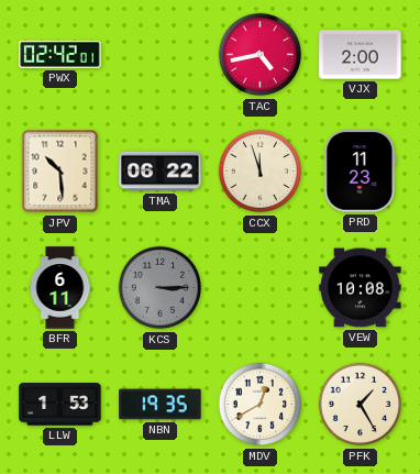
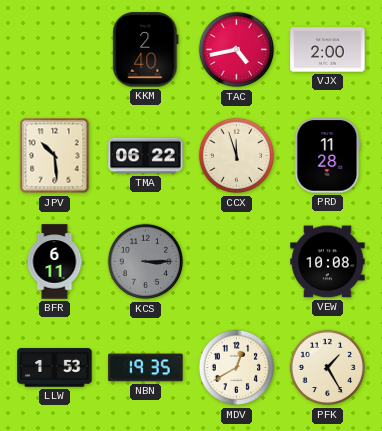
PWX: 02:42 -> none
KKM: none -> 2:40
PRD: 11:23 -> 11:28
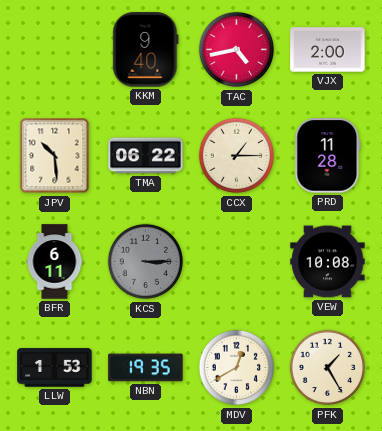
KKM: 2:40 -> 9:40
CCX: 11:57 -> 1:15
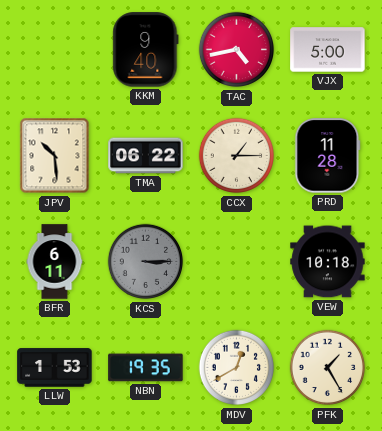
VJX: 2:00 -> 5:00
VEW: 10:08 -> 10:18
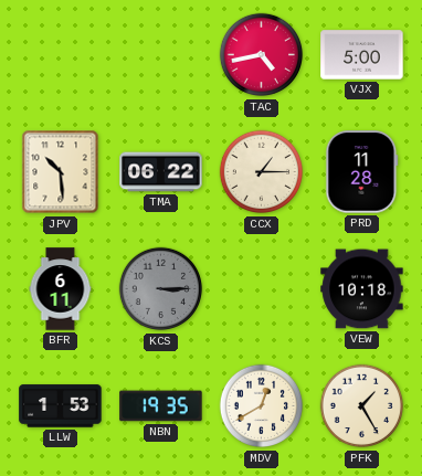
KKM: 9:40 -> none
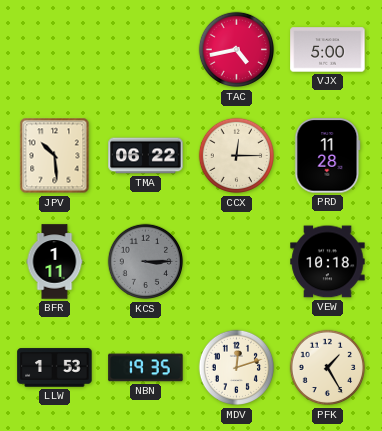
CCX: 1:15 -> 12:15
BFR: 6:11 -> 1:11
MDV: 12:40 -> 12:12
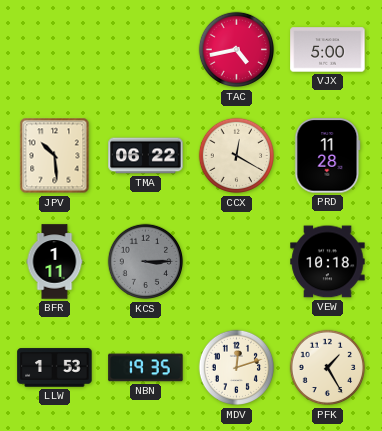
CCX: 12:15 -> 12:20
